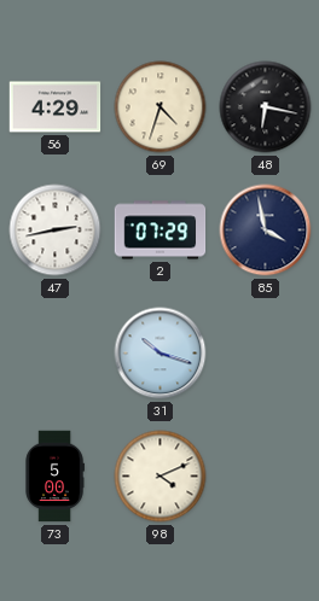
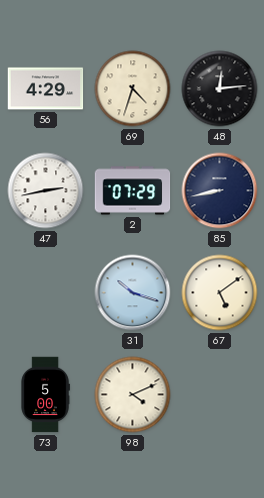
48: 6:17 -> 12:14
85: 3:58 -> 8:43
67: none -> 5:09
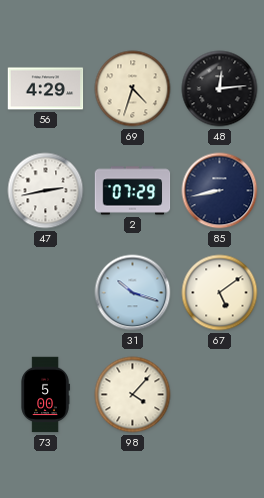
98: 4:11 -> 4:07
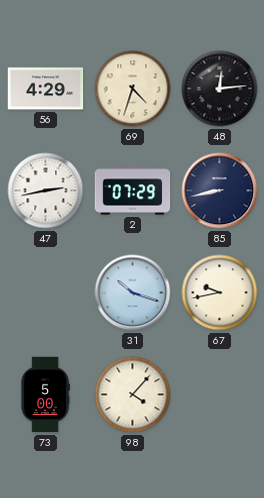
67: 5:09 -> 9:43
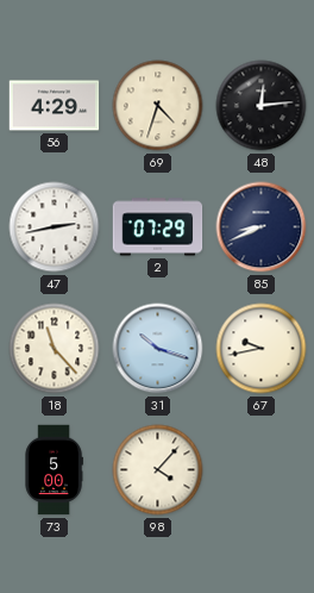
85: 8:43 -> 8:41
18: none -> 11:23
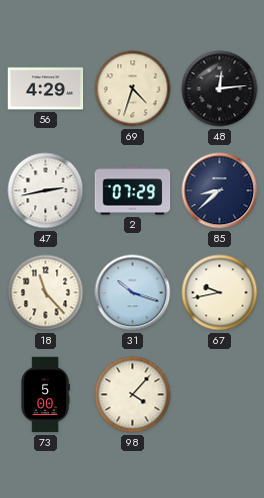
85: 8:41 -> 8:38
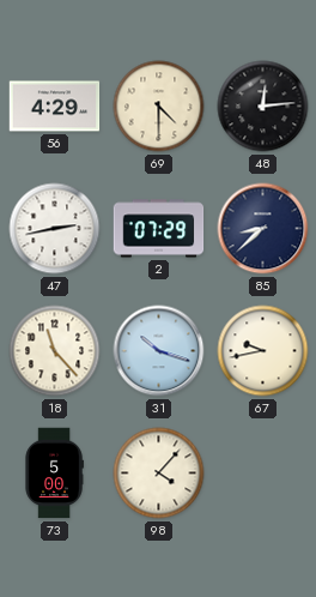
69: 4:33 -> 4:30
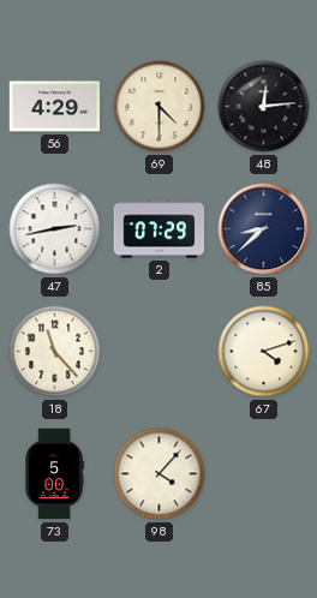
31: 10:18 -> none
67: 9:43 -> 4:12
